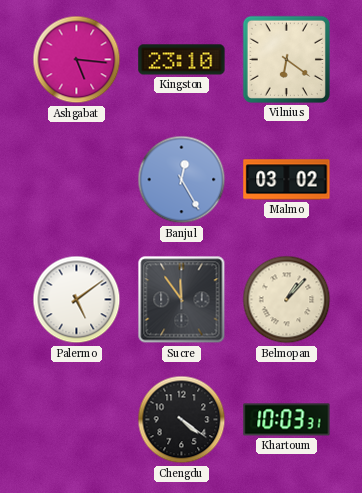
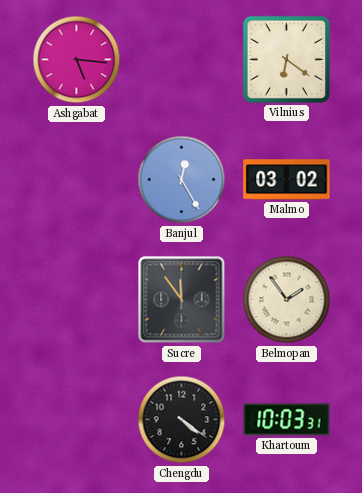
Kingston: 23:10 -> none
Palermo: 5:09 -> none
Belmopan: 1:07 -> 1:54
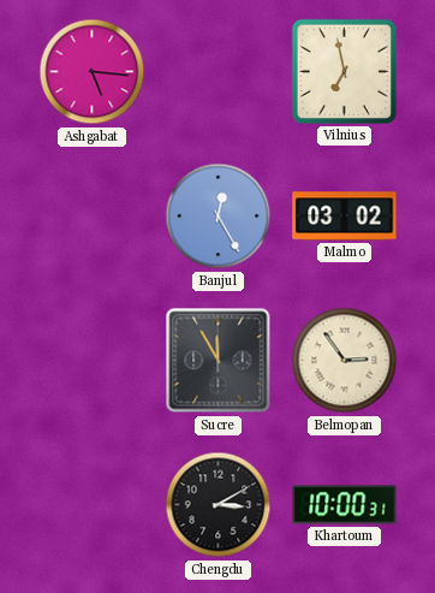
Vilnius: 6:21 -> 6:58
Sucre: 11:54 -> 11:55
Belmopan: 1:54 -> 2:54
Chengdu: 4:21 -> 3:10
Khartoum: 10:03 -> 10:00
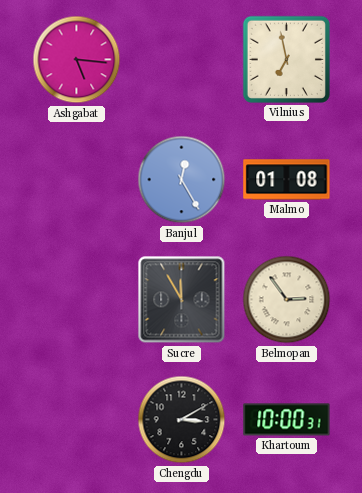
Malmo: 03:02 -> 01:08
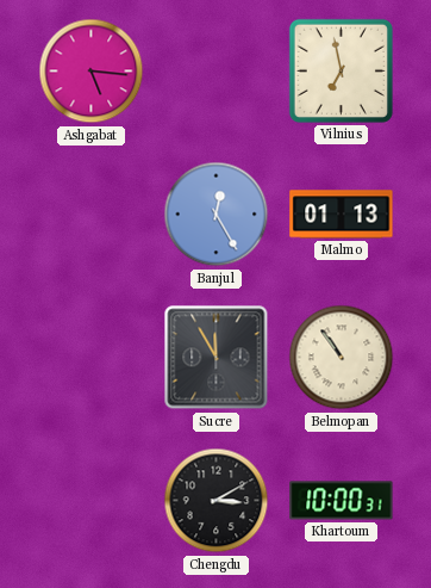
Malmo: 01:08 -> 01:13
Belmopan: 2:54 -> 10:54
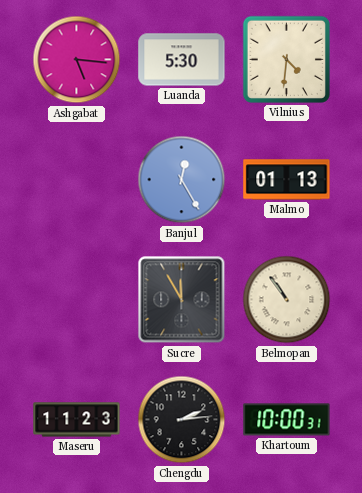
Luanda: none -> 5:30
Vilnius: 6:58 -> 4:31
Maseru: none -> 11:23
Chengdu: 3:10 -> 2:14
